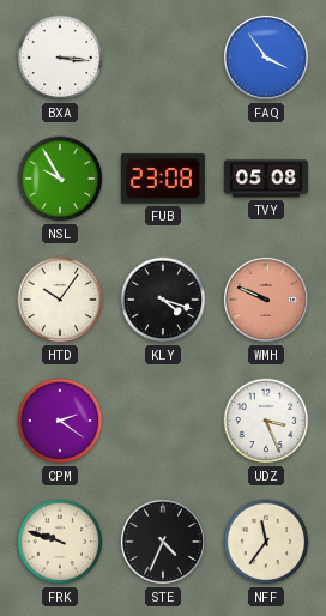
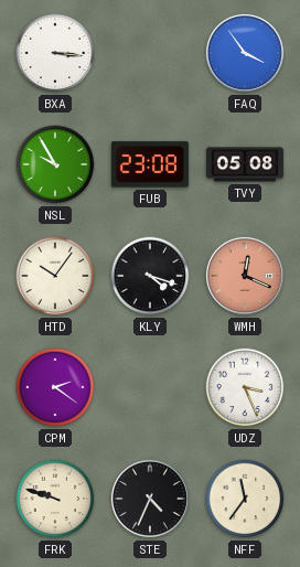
WMH: 9:49 -> 12:19
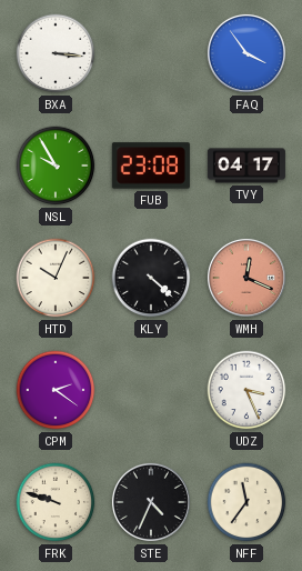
TVY: 05:08 -> 04:17
HTD: 10:06 -> 10:04
KLY: 4:18 -> 4:22
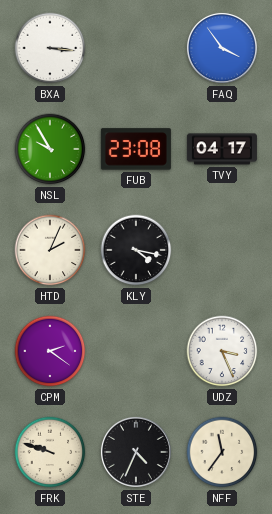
HTD: 10:04 -> 2:04
KLY: 4:22 -> 4:17
WMH: 12:19 -> none
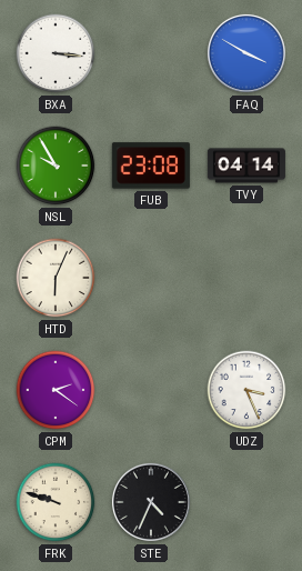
FAQ: 3:54 -> 3:50
TVY: 04:17 -> 04:14
HTD: 2:04 -> 6:04
KLY: 4:17 -> none
NFF: 11:36 -> none
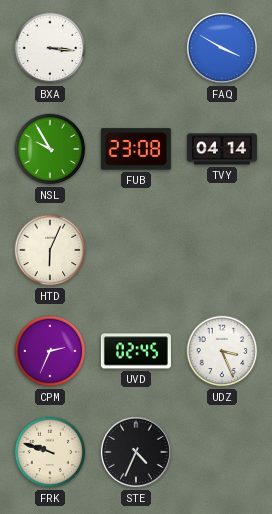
CPM: 2:21 -> 2:34
UVD: none -> 02:45
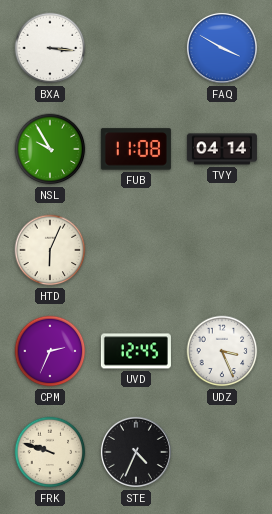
FUB: 23:08 -> 11:08
UVD: 02:45 -> 12:45
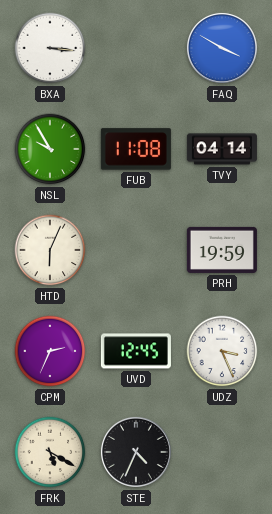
PRH: none -> 19:59
FRK: 9:48 -> 5:20
